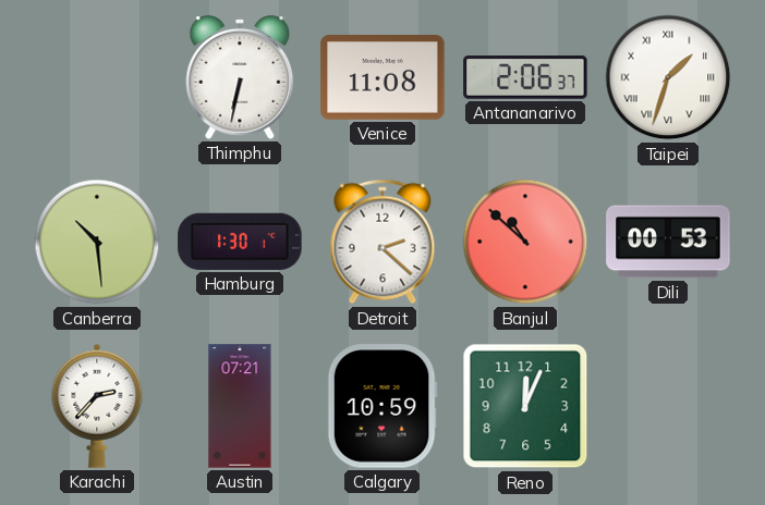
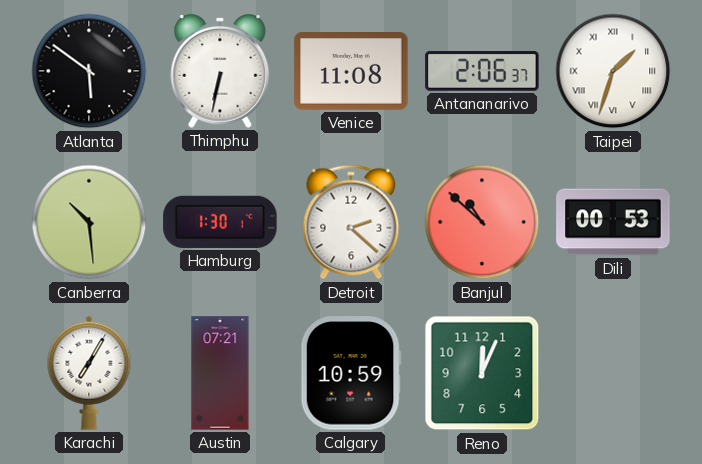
Atlanta: none -> 5:51
Karachi: 2:37 -> 7:05
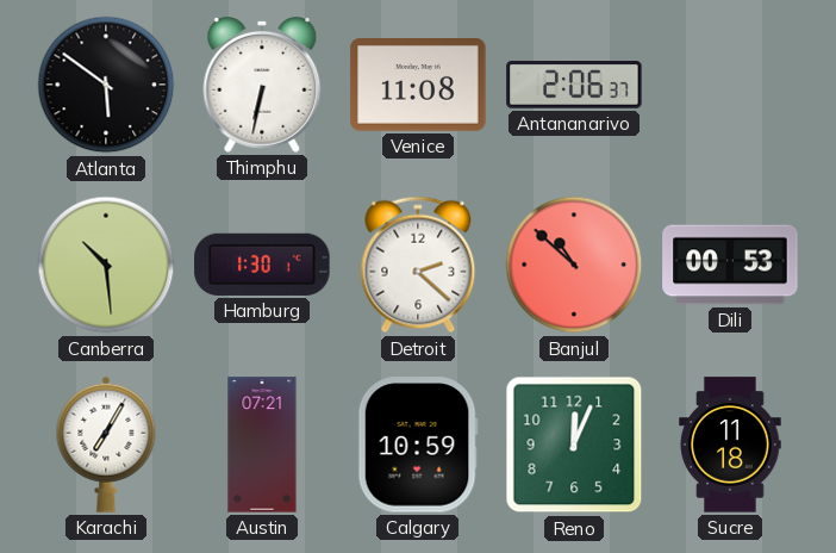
Taipei: 1:33 -> none
Sucre: none -> 11:18
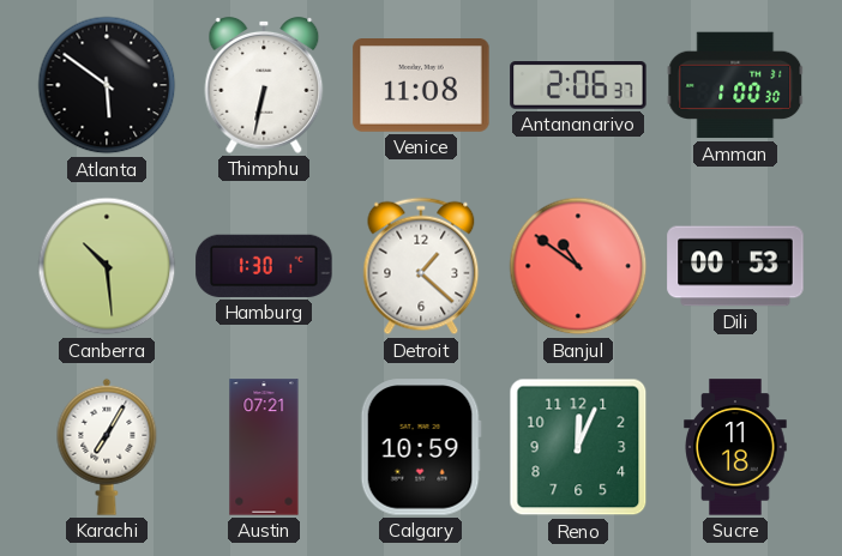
Amman: none -> 1:00
Detroit: 2:22 -> 1:22
Banjul: 10:52 -> 10:51
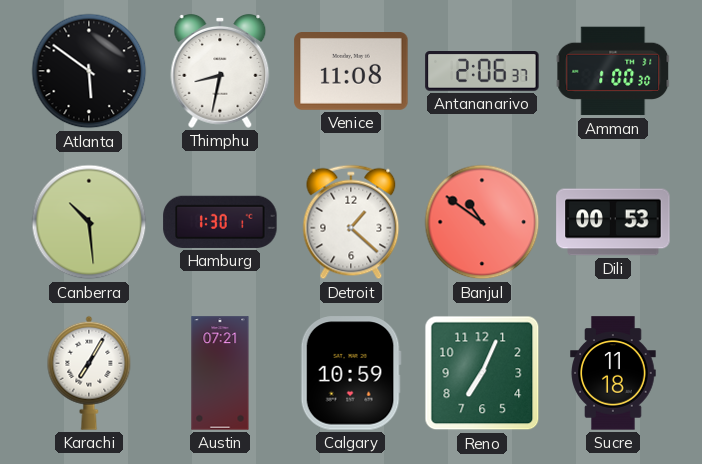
Thimphu: 6:32 -> 8:32
Reno: 12:04 -> 7:04
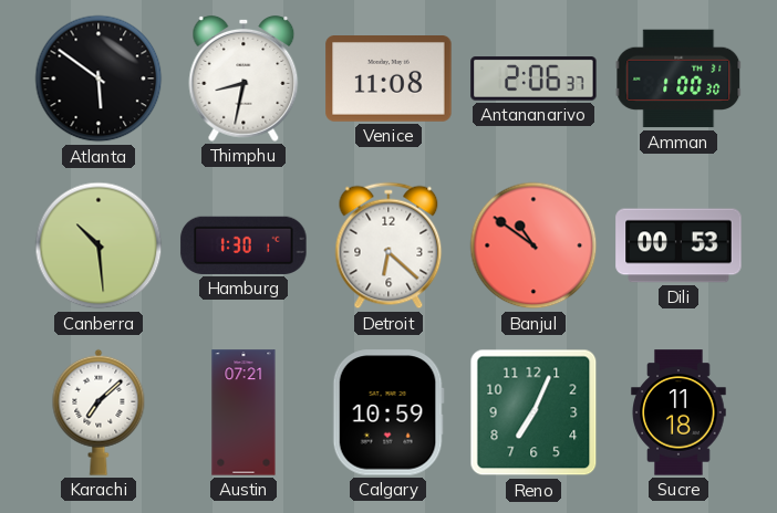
Detroit: 1:22 -> 6:22
Karachi: 7:05 -> 7:08
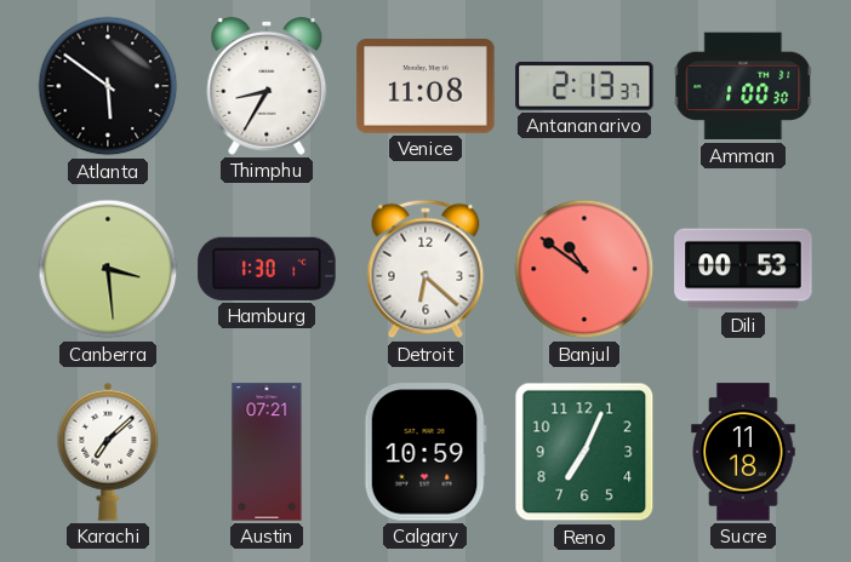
Thimphu: 8:32 -> 8:35
Antananarivo: 2:06 -> 2:13
Canberra: 10:29 -> 3:29
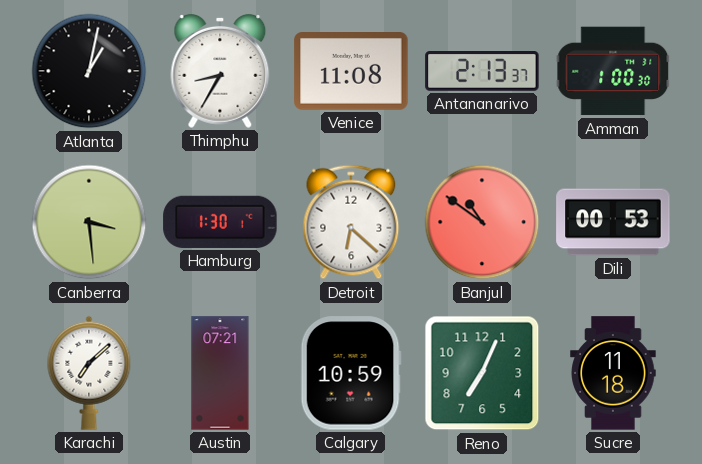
Atlanta: 5:51 -> 1:02
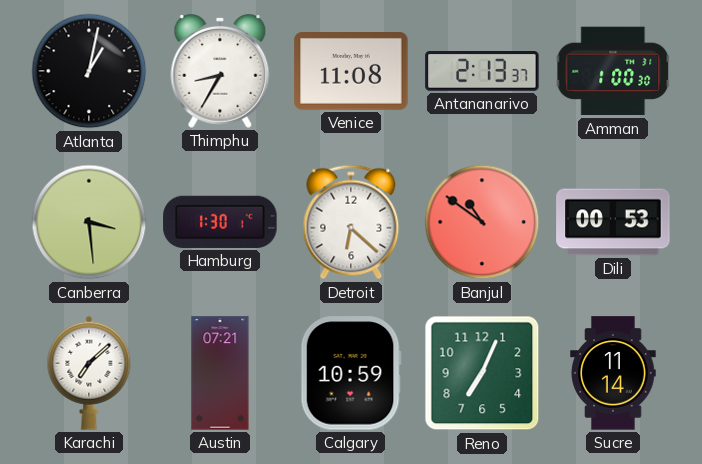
Sucre: 11:18 -> 11:14
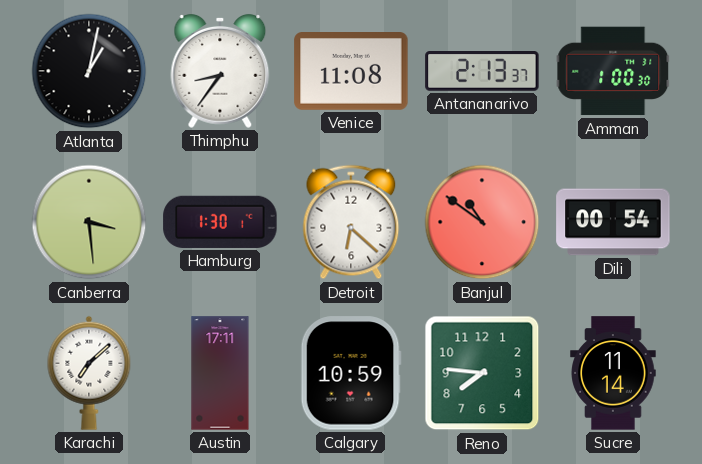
Thimphu: 8:35 -> 8:36
Dili: 00:53 -> 00:54
Austin: 07:21 -> 17:11
Reno: 7:04 -> 7:46
